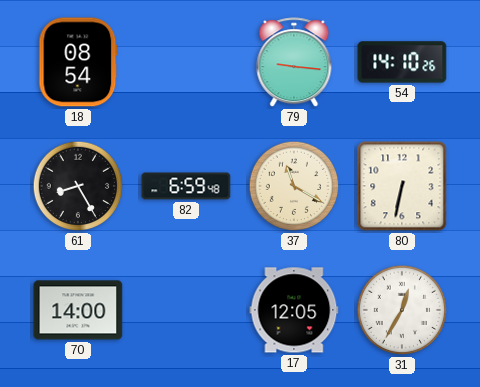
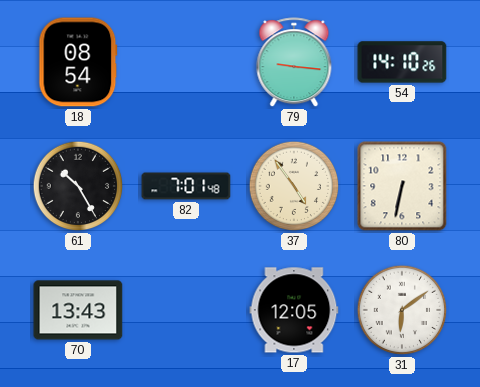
61: 8:25 -> 10:25
82: 6:59 -> 7:01
37: 11:20 -> 4:54
70: 14:00 -> 13:43
31: 12:35 -> 6:09
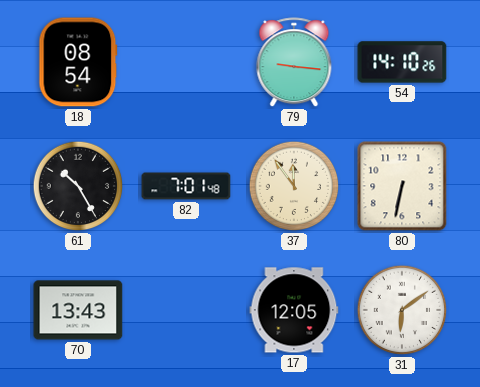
37: 4:54 -> 11:54
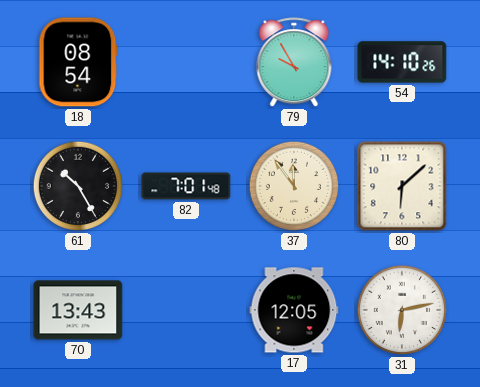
79: 9:16 -> 9:55
80: 6:32 -> 6:08
31: 6:09 -> 6:13
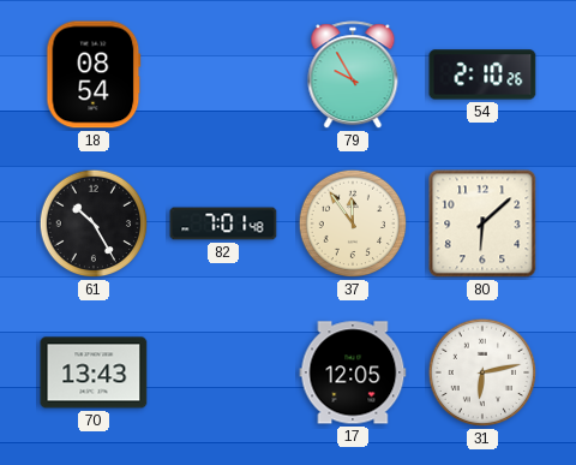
54: 14:10 -> 2:10
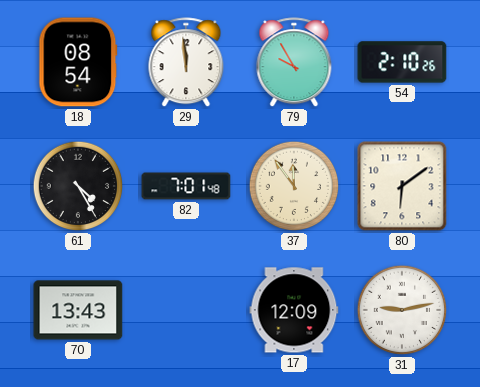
29: none -> 11:59
61: 10:25 -> 4:25
80: 6:08 -> 6:09
17: 12:05 -> 12:09
31: 6:13 -> 9:13
